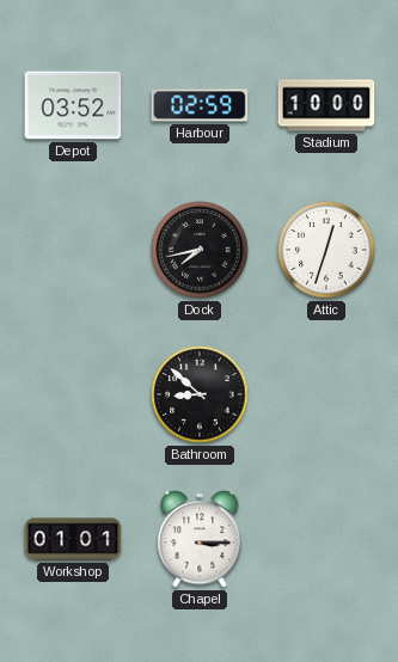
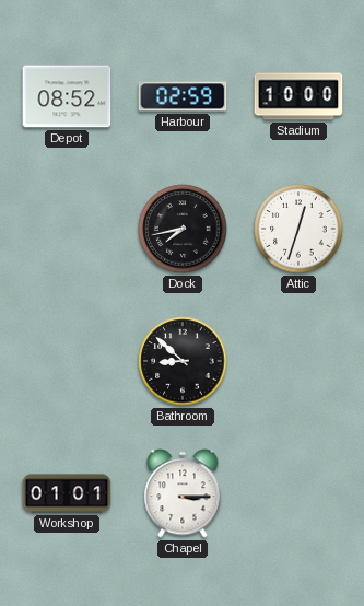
Depot: 03:52 -> 08:52
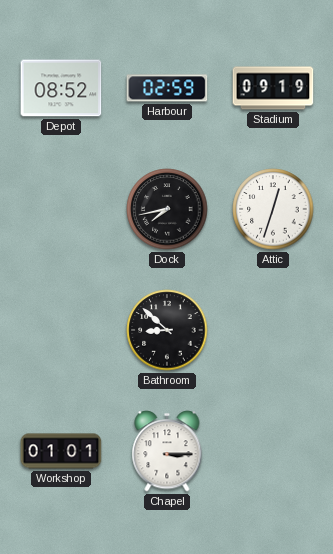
Stadium: 10:00 -> 09:19
